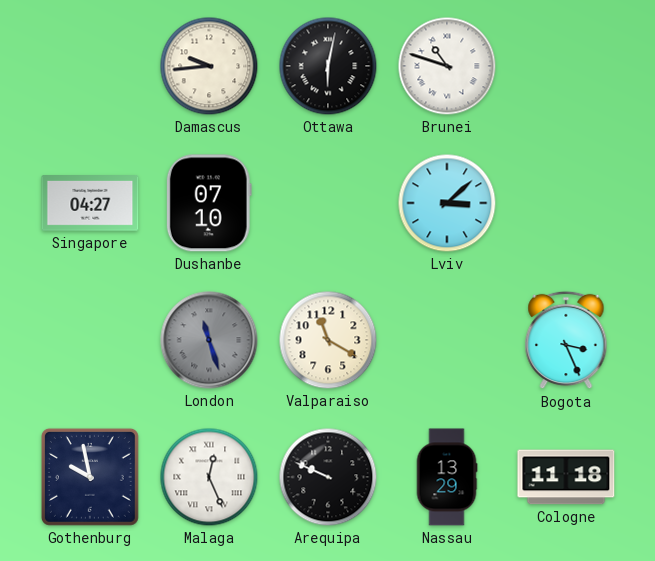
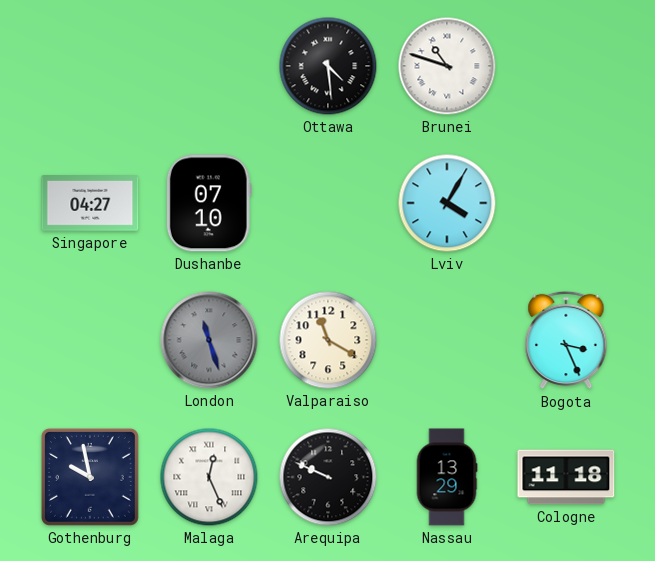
Damascus: 9:44 -> none
Ottawa: 6:02 -> 4:29
Lviv: 3:08 -> 4:05
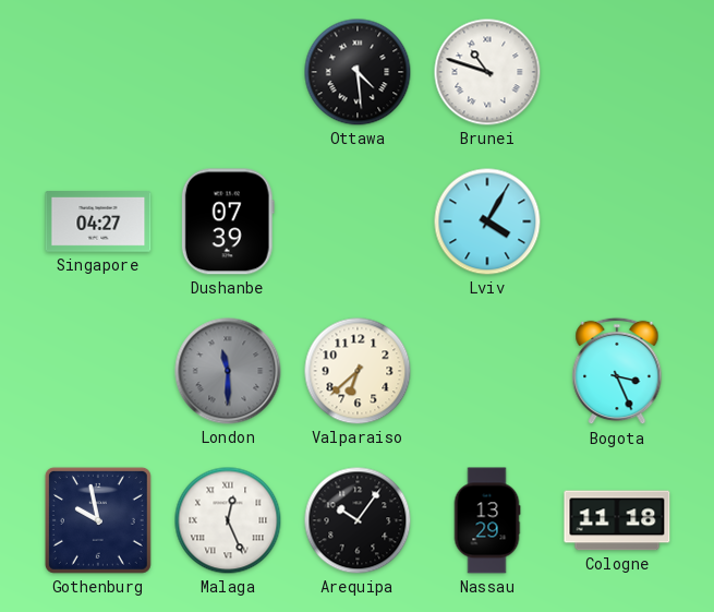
Dushanbe: 07:10 -> 07:39
London: 11:27 -> 11:30
Valparaiso: 11:20 -> 6:38
Arequipa: 9:49 -> 10:06
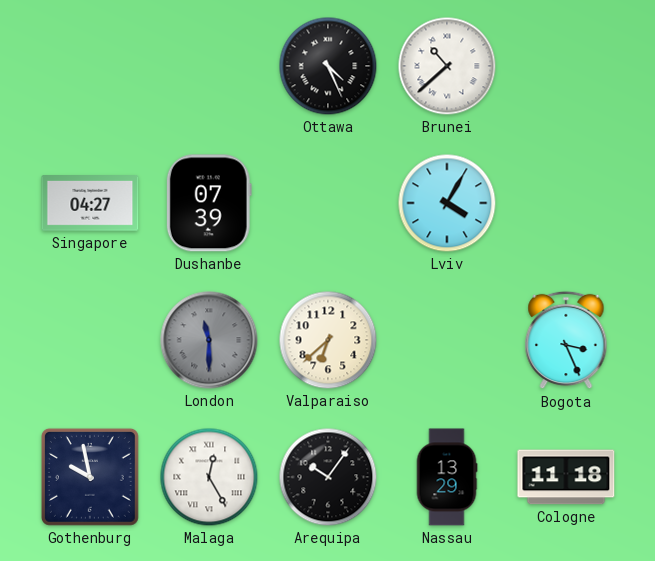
Ottawa: 4:29 -> 4:26
Brunei: 10:48 -> 10:38
Malaga: 12:26 -> 12:25
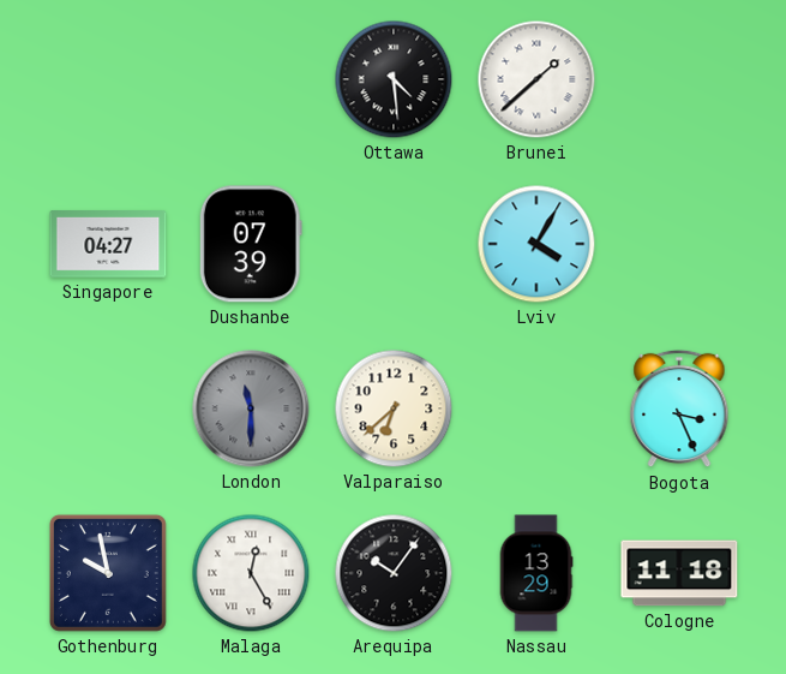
Ottawa: 4:26 -> 4:29
Brunei: 10:38 -> 1:38
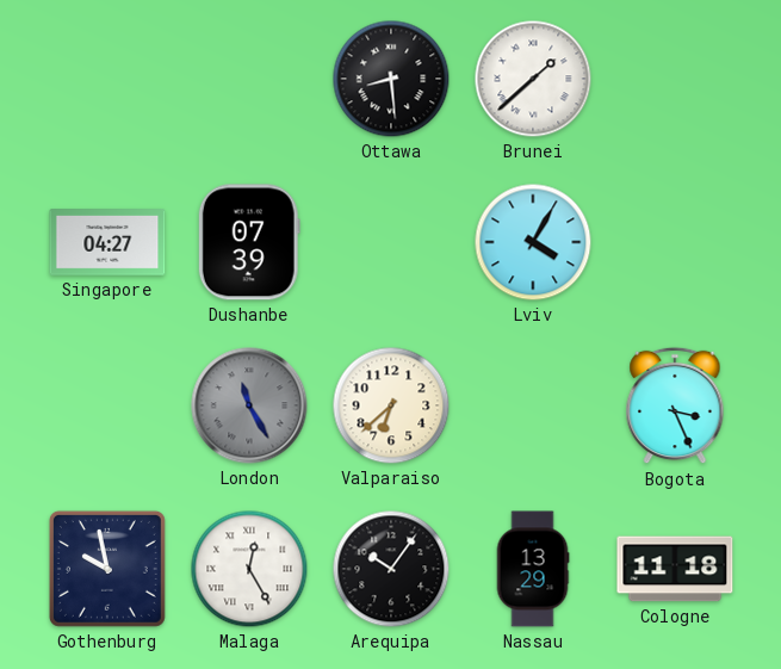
Ottawa: 4:29 -> 8:29
London: 11:30 -> 11:25
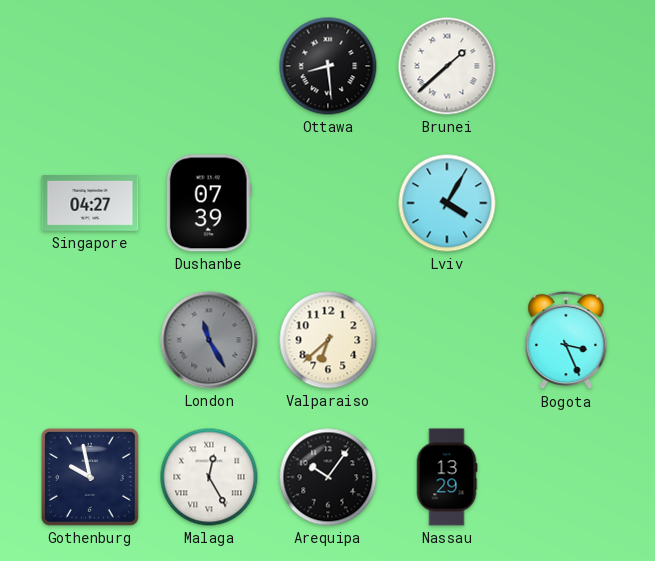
Cologne: 11:18 -> none
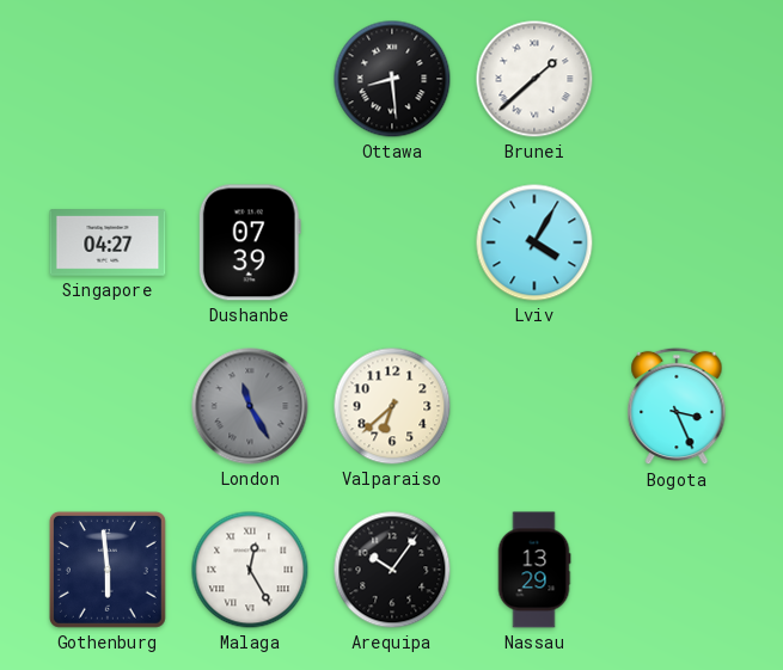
Gothenburg: 9:58 -> 5:59
